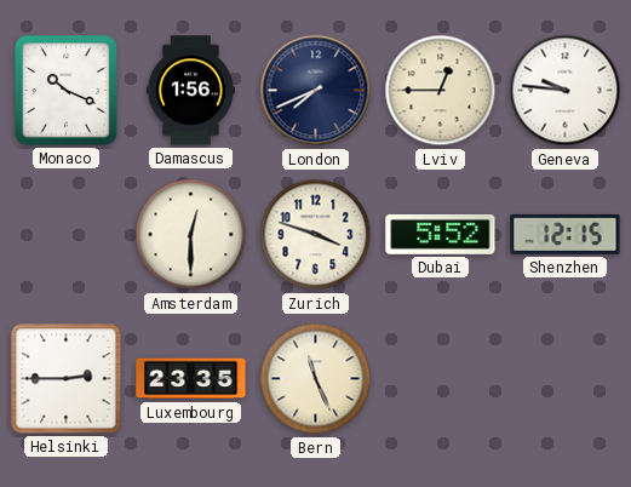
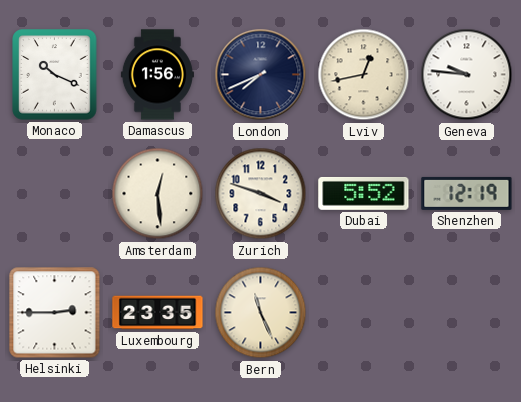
Lviv: 12:45 -> 12:43
Amsterdam: 12:30 -> 12:29
Shenzhen: 12:15 -> 12:19
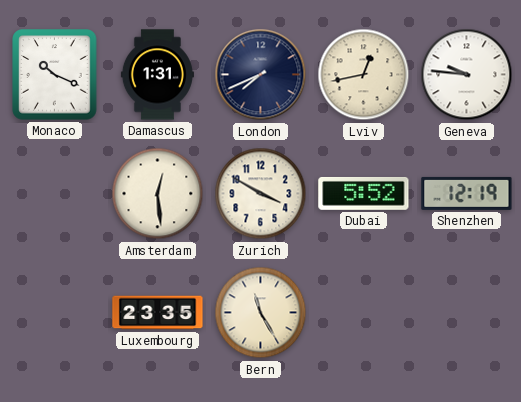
Damascus: 1:56 -> 1:31
Zurich: 3:48 -> 3:50
Helsinki: 2:45 -> none
Bern: 11:26 -> 11:25
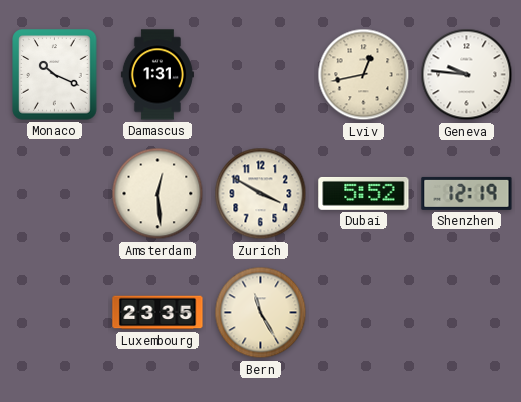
London: 7:41 -> none
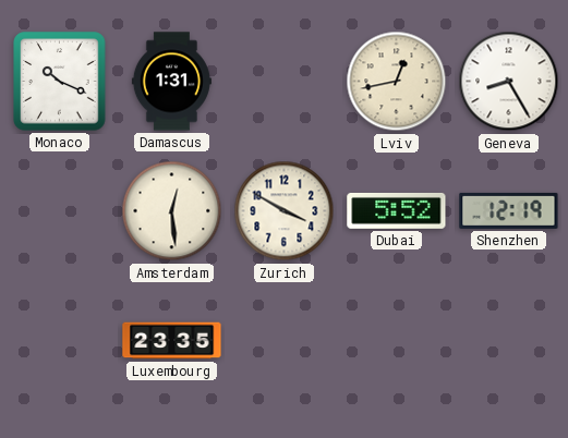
Geneva: 9:46 -> 8:25
Bern: 11:25 -> none
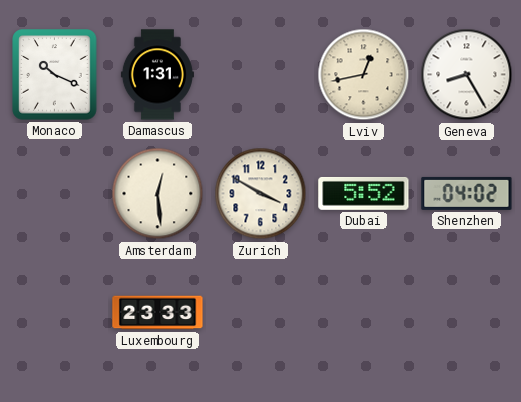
Shenzhen: 12:19 -> 04:02
Luxembourg: 23:35 -> 23:33
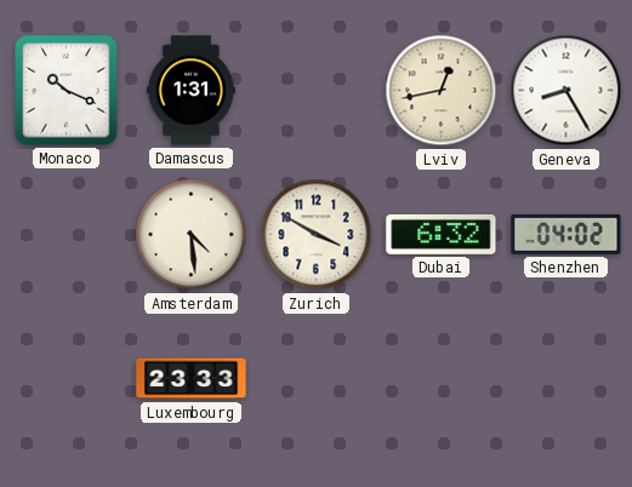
Amsterdam: 12:29 -> 4:29
Dubai: 5:52 -> 6:32
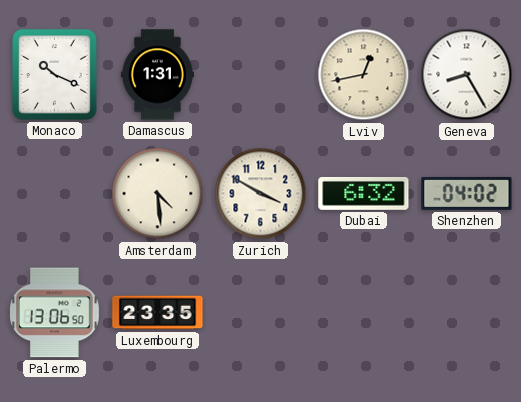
Palermo: none -> 13:06
Luxembourg: 23:33 -> 23:35
